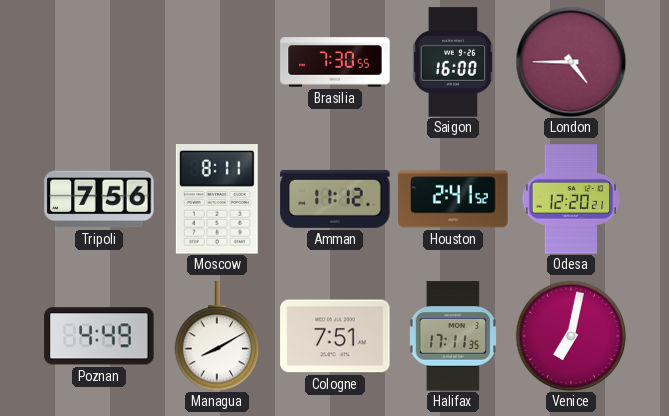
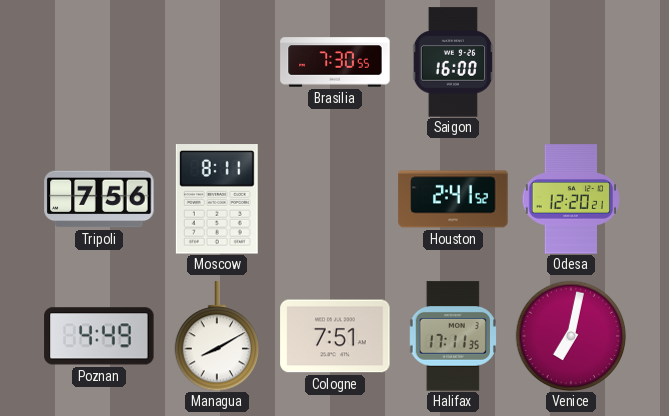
London: 4:45 -> none
Amman: 11:12 -> none
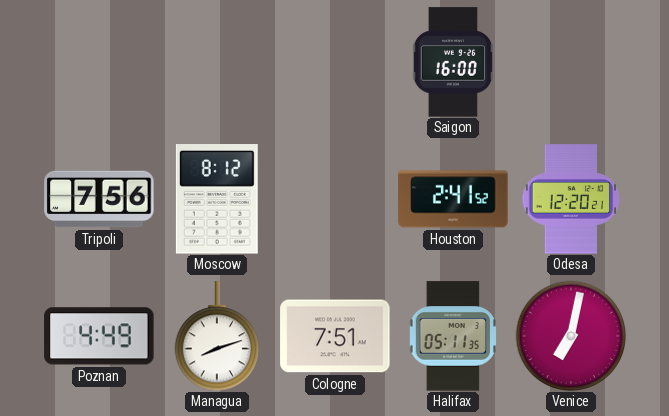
Brasilia: 7:30 -> none
Moscow: 8:11 -> 8:12
Managua: 8:10 -> 8:12
Halifax: 17:11 -> 05:11
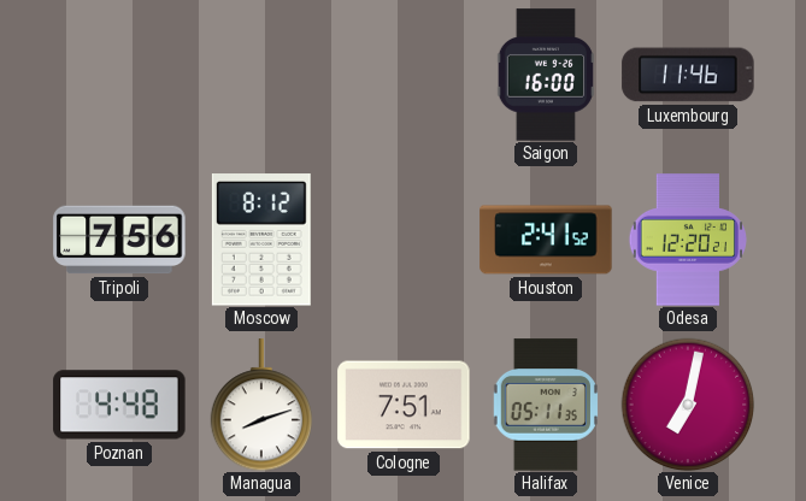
Luxembourg: none -> 11:46
Poznan: 4:49 -> 4:48
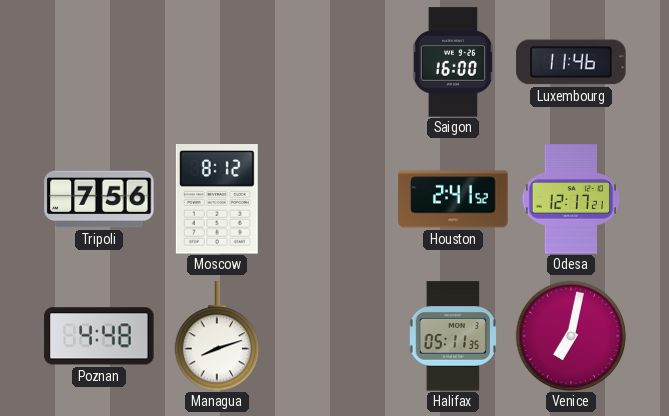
Odesa: 12:20 -> 12:17
Cologne: 7:51 -> none
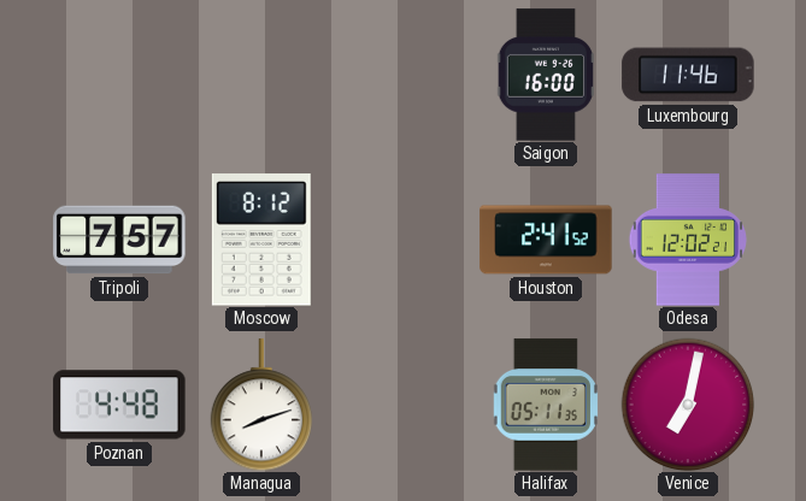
Tripoli: 7:56 -> 7:57
Odesa: 12:17 -> 12:02
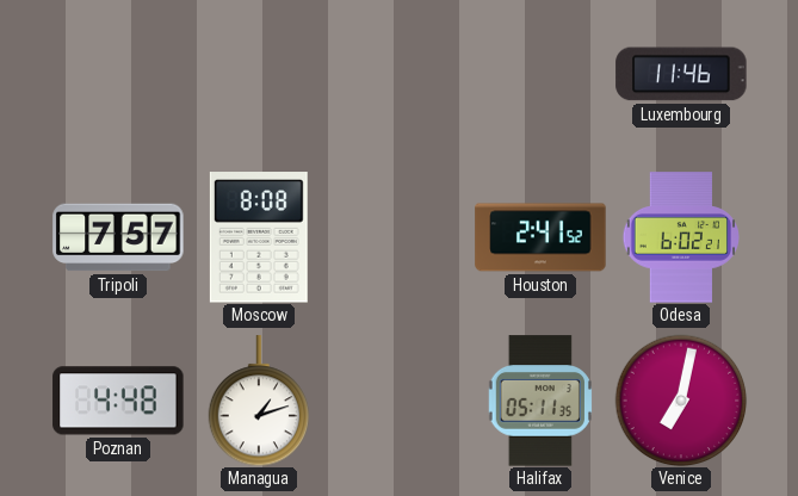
Saigon: 16:00 -> none
Moscow: 8:12 -> 8:08
Odesa: 12:02 -> 6:02
Managua: 8:12 -> 1:12
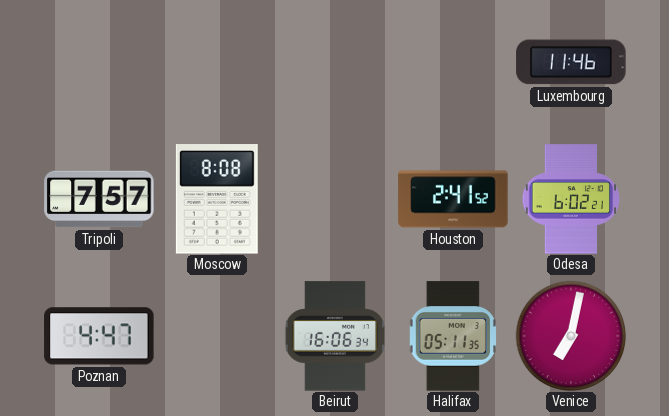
Poznan: 4:48 -> 4:47
Managua: 1:12 -> none
Beirut: none -> 16:06
